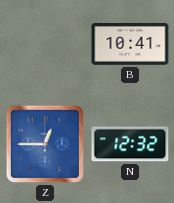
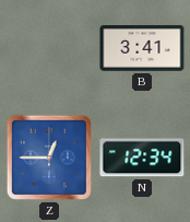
B: 10:41 -> 3:41
N: 12:32 -> 12:34
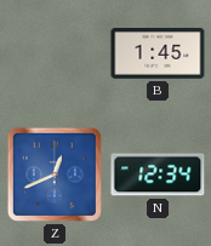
B: 3:41 -> 1:45
Z: 12:45 -> 12:41
